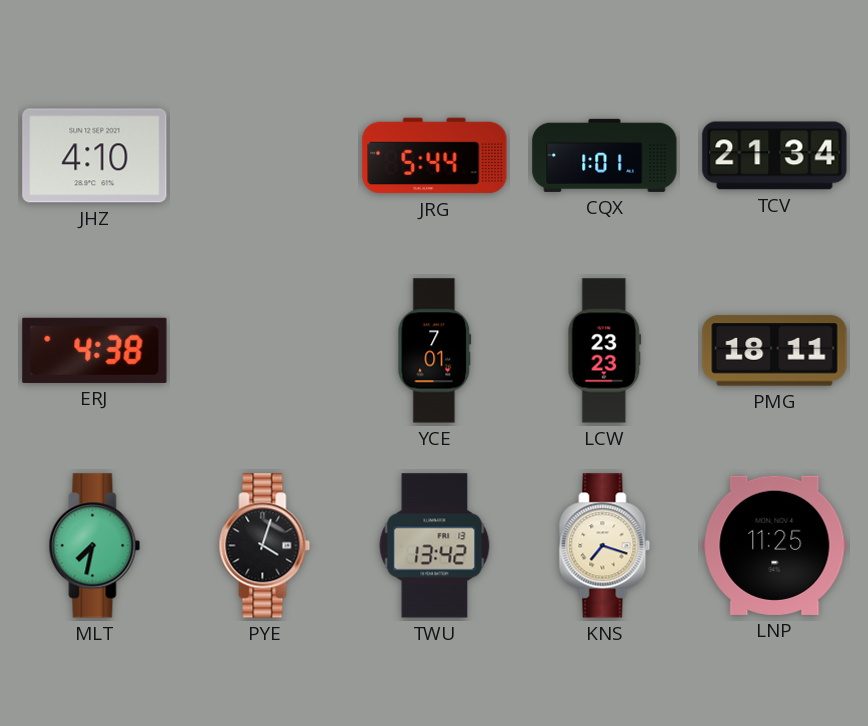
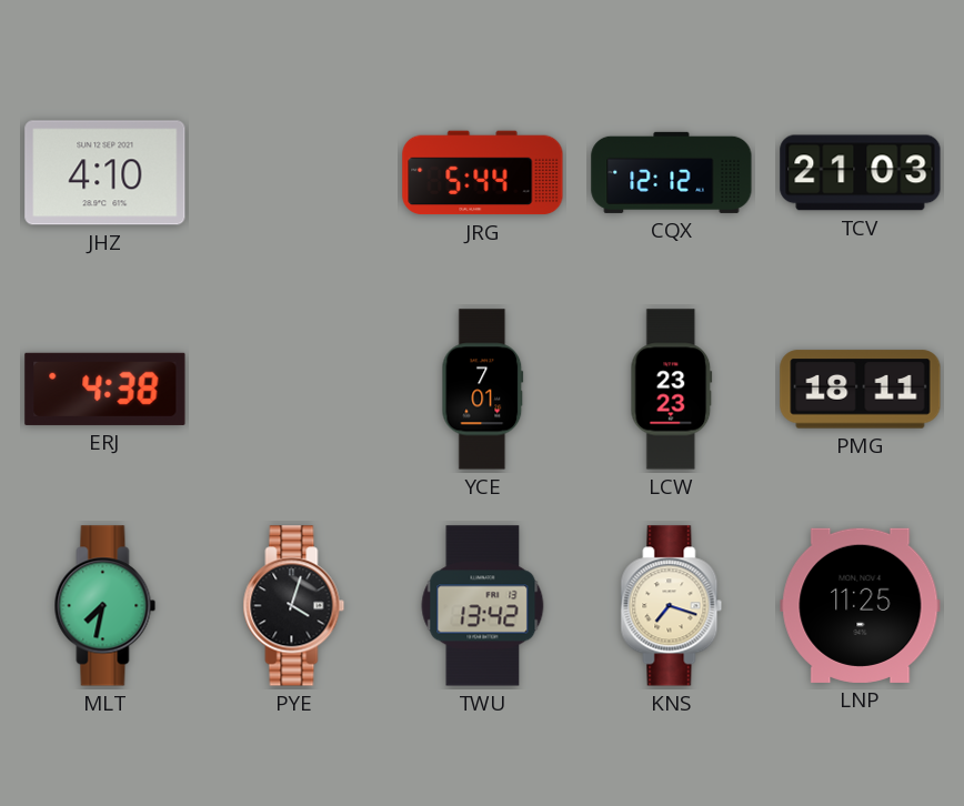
CQX: 1:01 -> 12:12
TCV: 21:34 -> 21:03
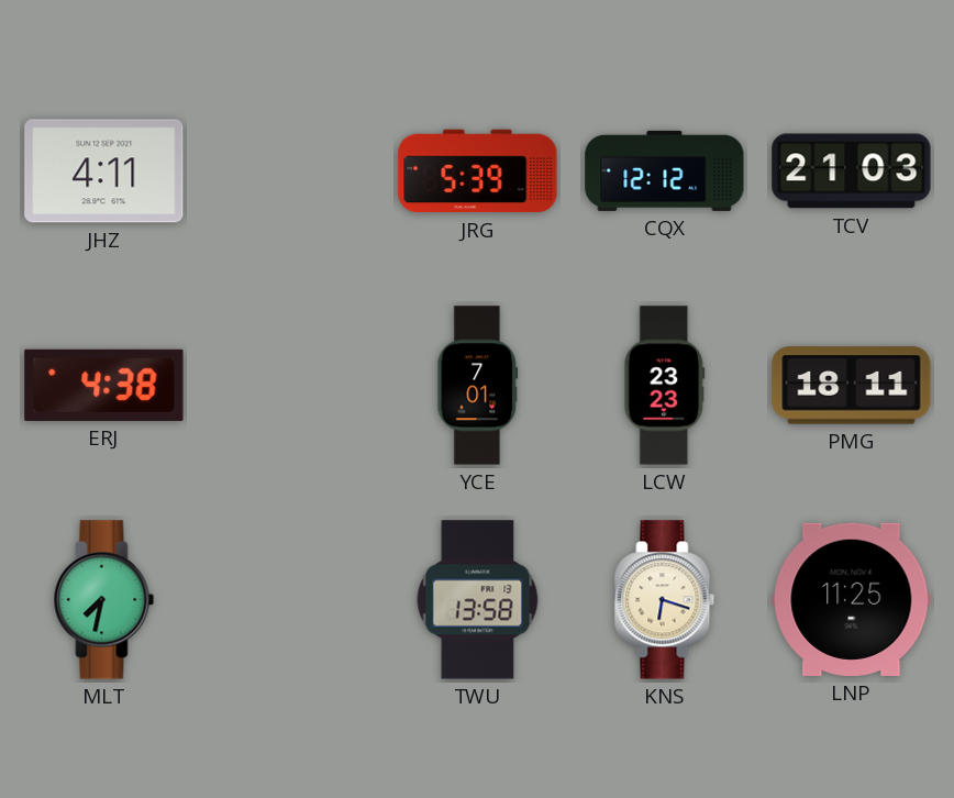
JHZ: 4:10 -> 4:11
JRG: 5:44 -> 5:39
PYE: 4:03 -> none
TWU: 13:42 -> 13:58
KNS: 7:18 -> 6:18
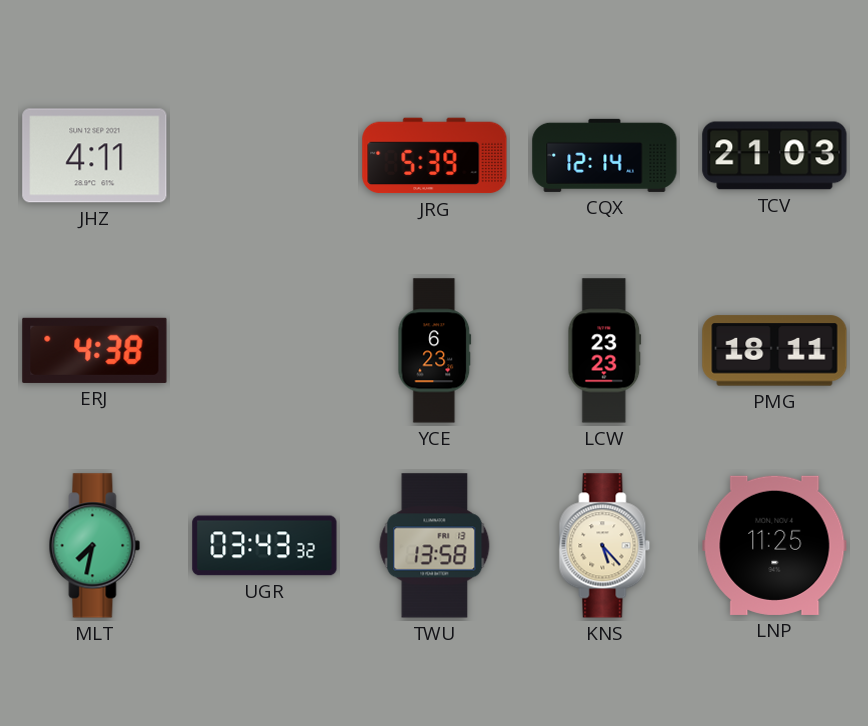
CQX: 12:12 -> 12:14
YCE: 7:01 -> 6:23
UGR: none -> 03:43
KNS: 6:18 -> 5:23
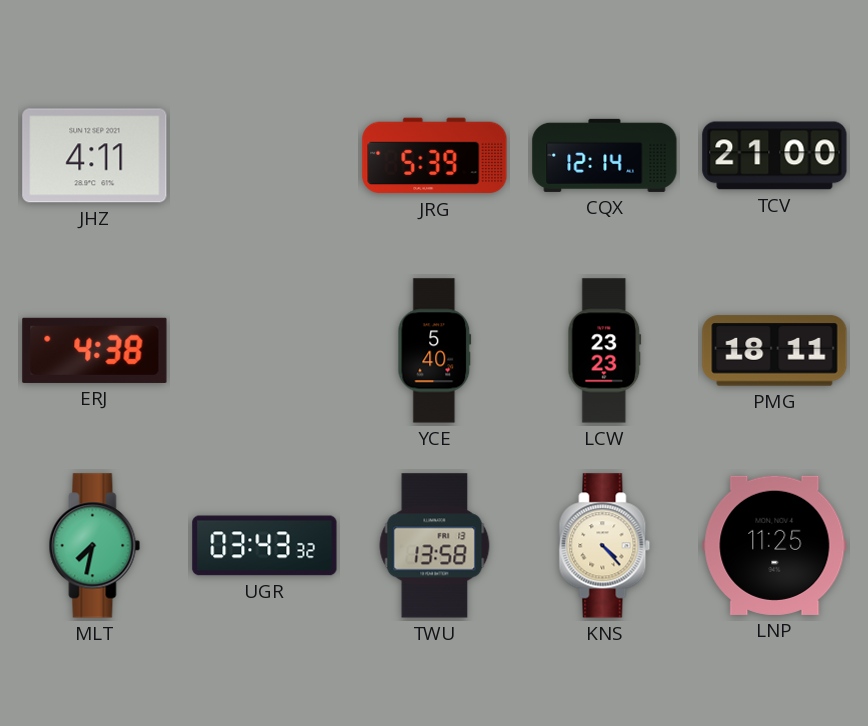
TCV: 21:03 -> 21:00
YCE: 6:23 -> 5:40
KNS: 5:23 -> 4:23
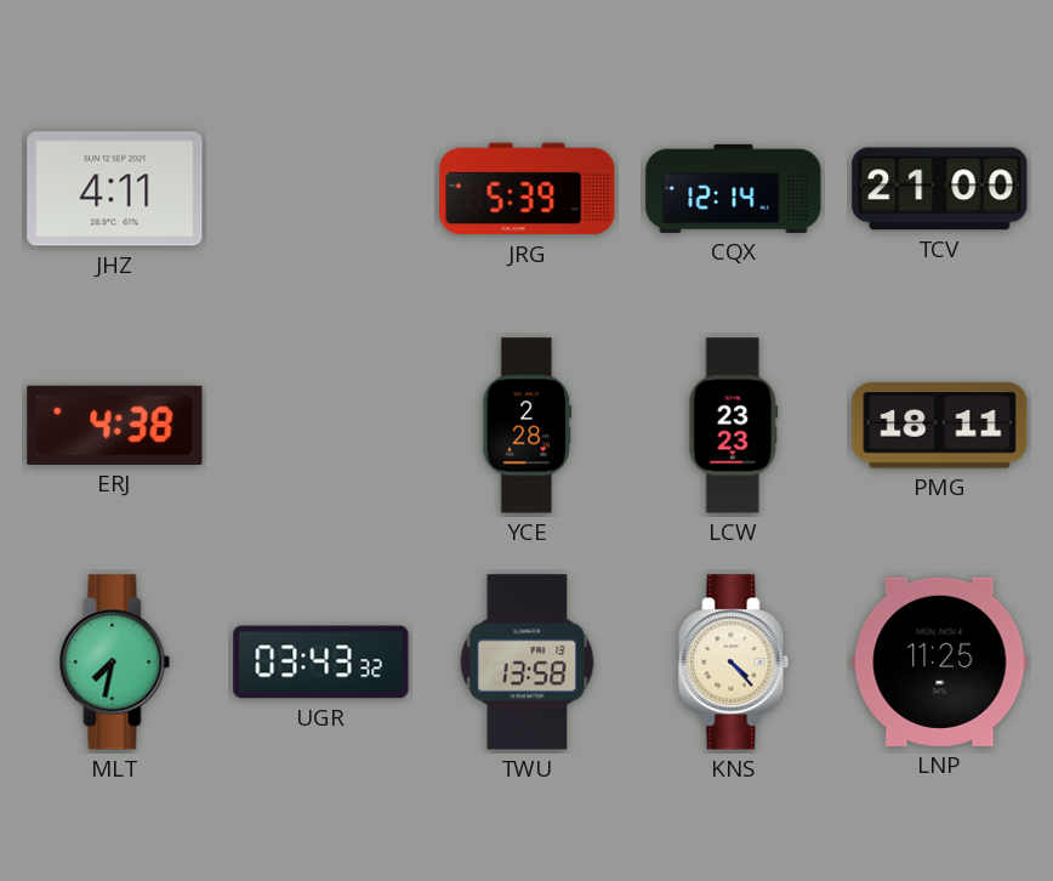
YCE: 5:40 -> 2:28
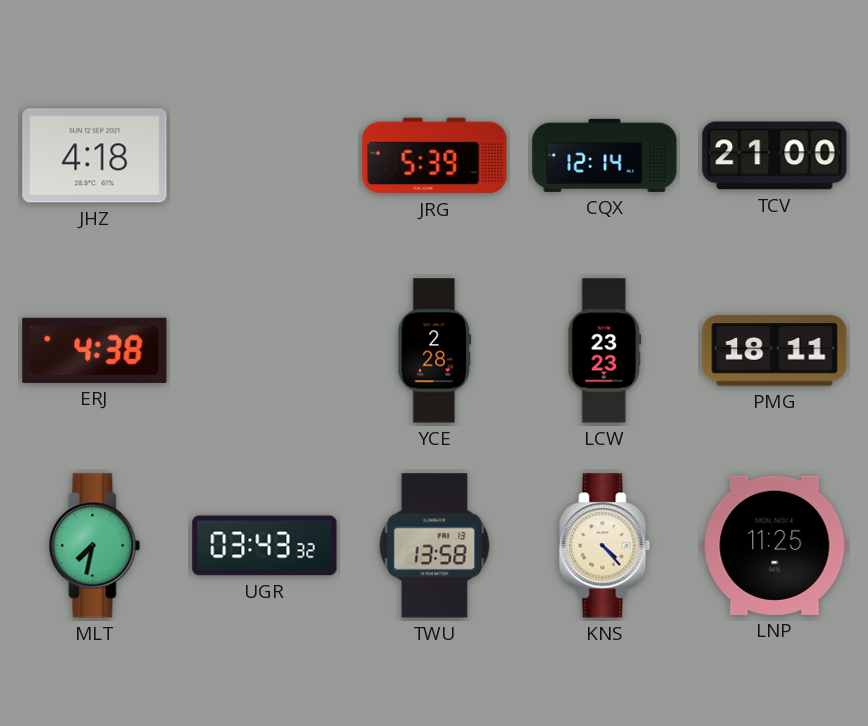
JHZ: 4:11 -> 4:18
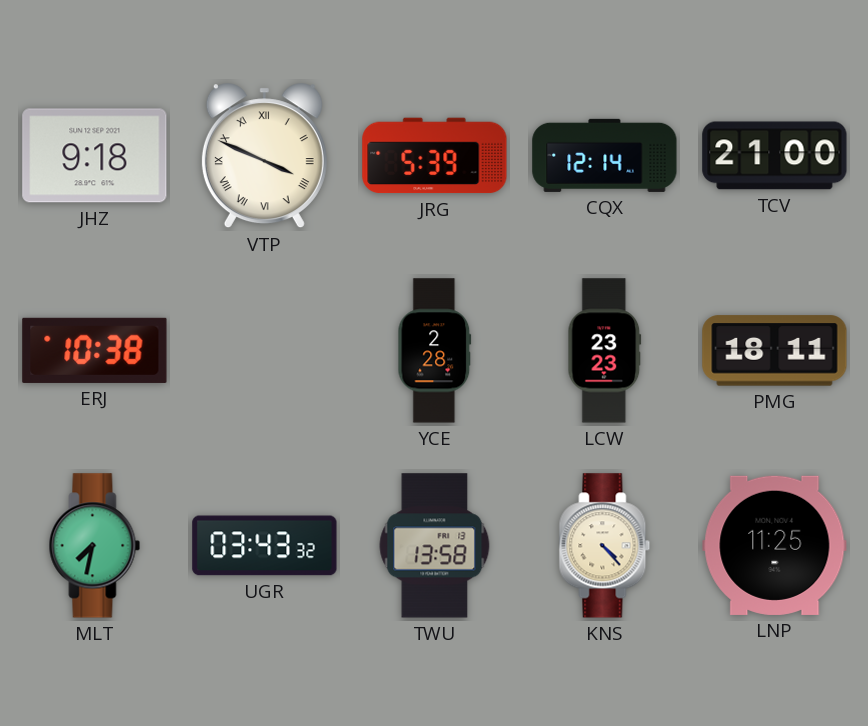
JHZ: 4:18 -> 9:18
VTP: none -> 3:49
ERJ: 4:38 -> 10:38
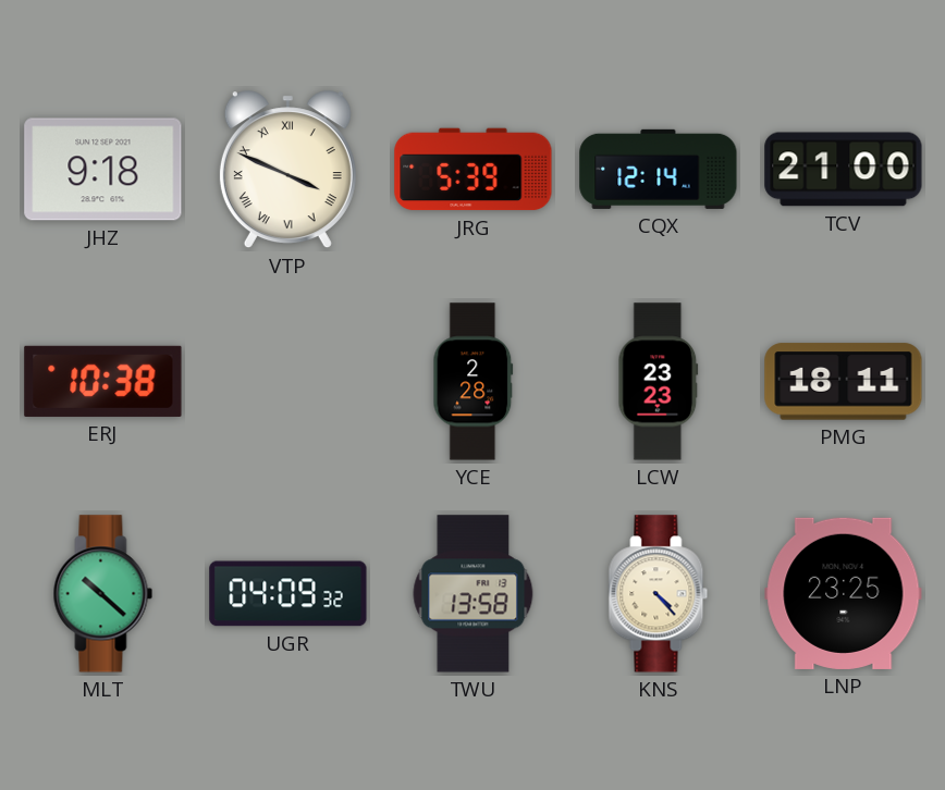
MLT: 7:32 -> 10:22
UGR: 03:43 -> 04:09
LNP: 11:25 -> 23:25
